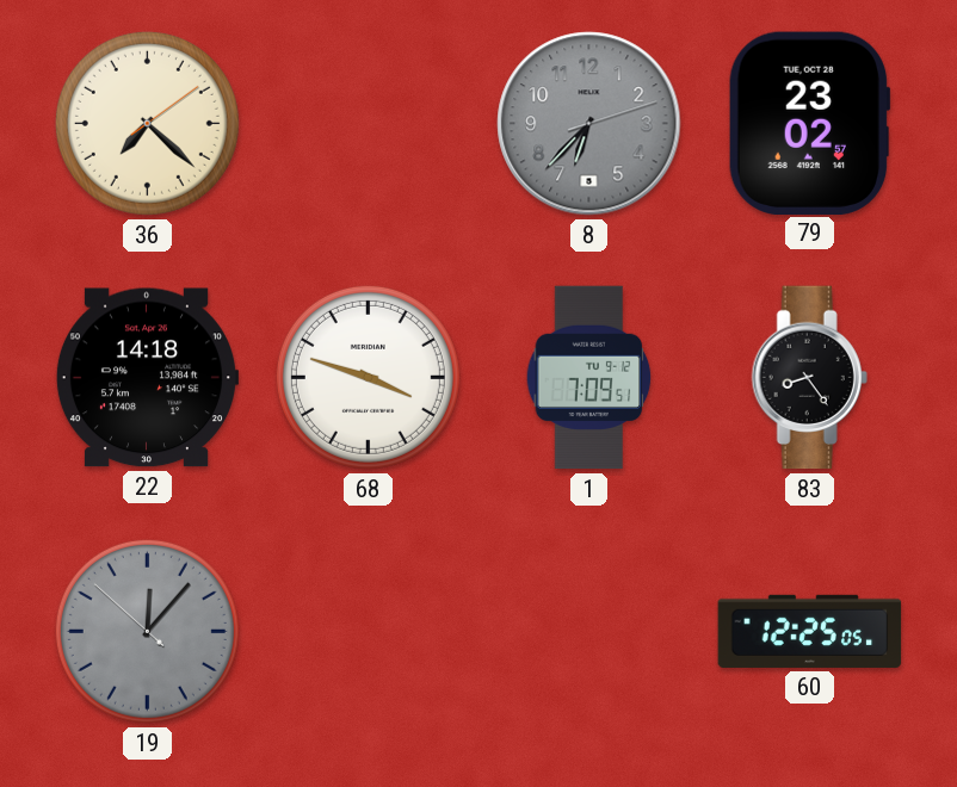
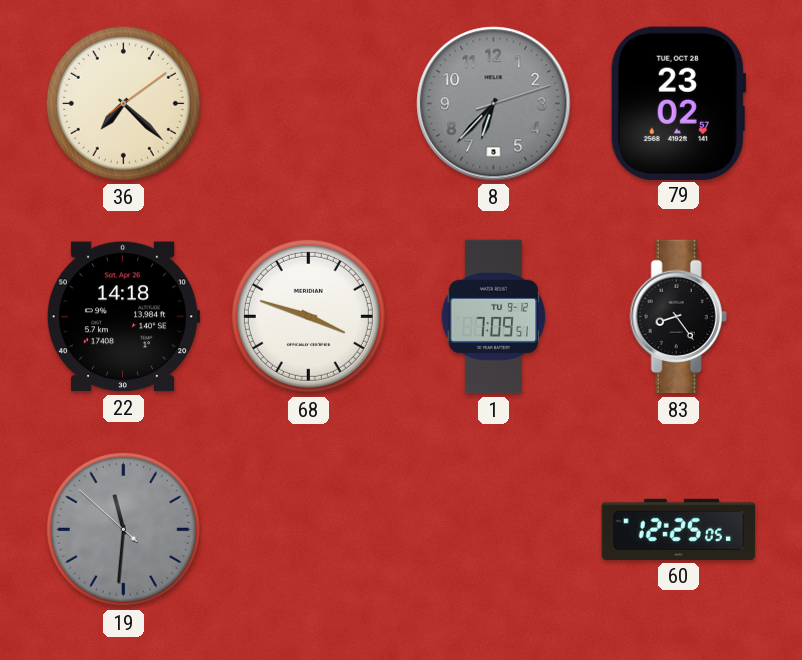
19: 12:06 -> 11:30
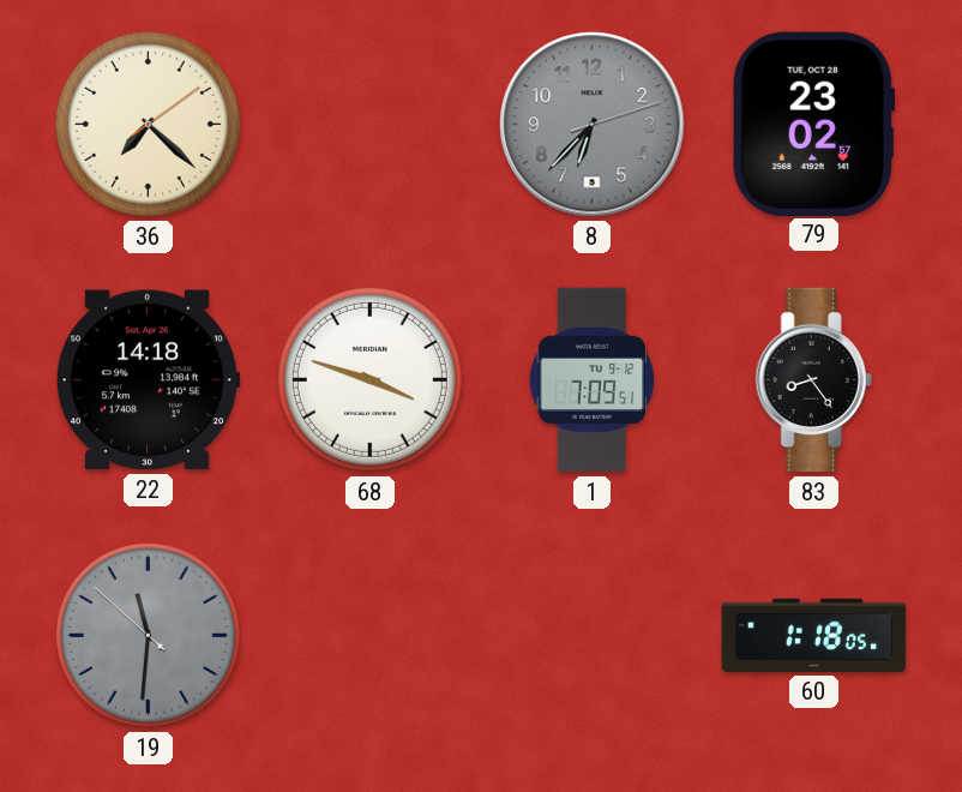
60: 12:25 -> 1:18
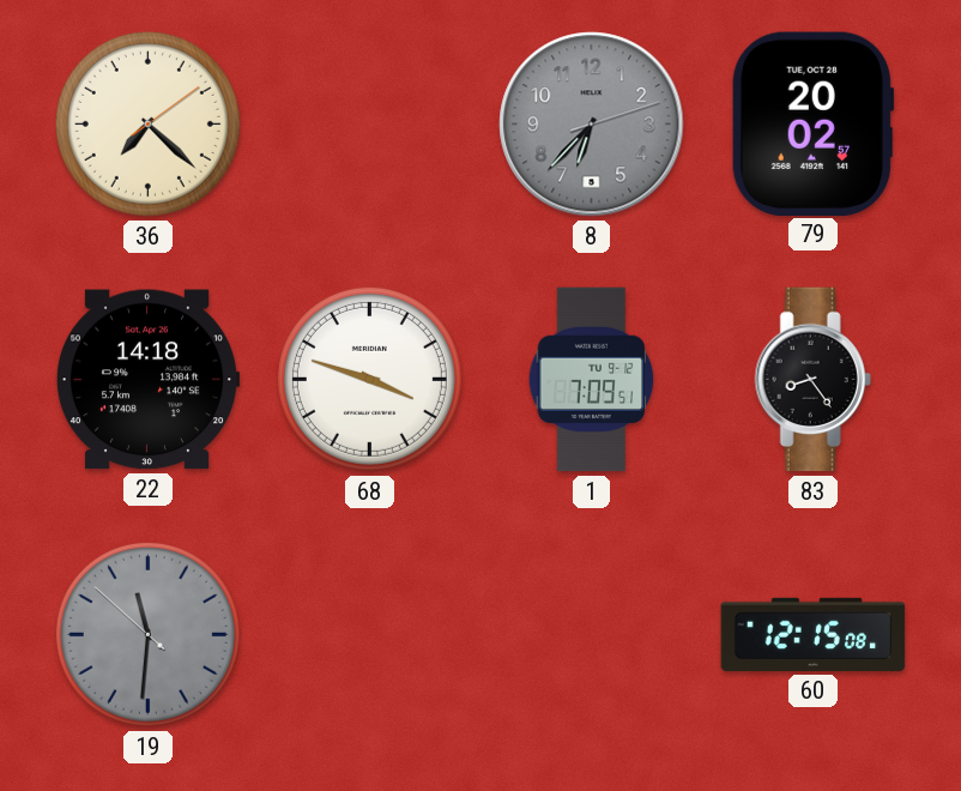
79: 23:02 -> 20:02
60: 1:18 -> 12:15
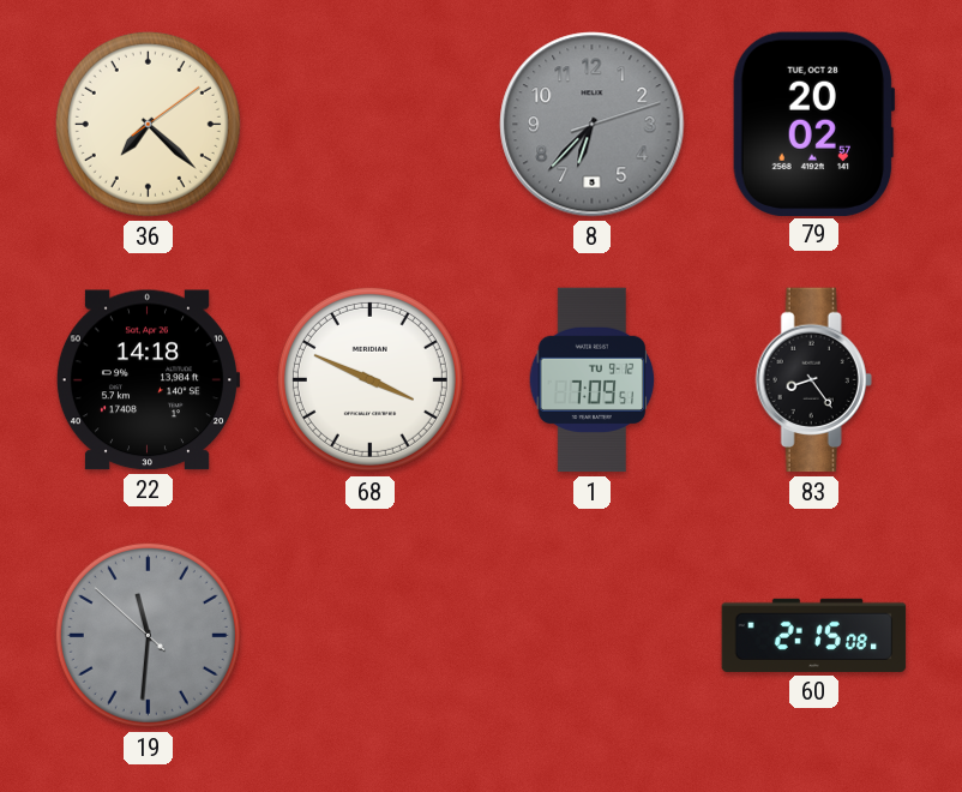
68: 3:48 -> 3:49
60: 12:15 -> 2:15
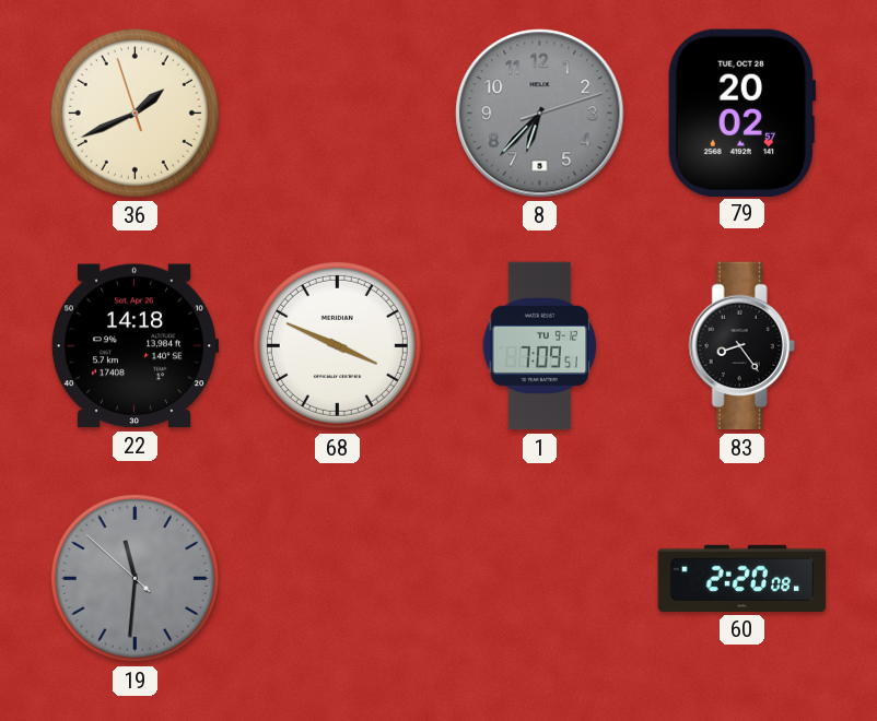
36: 7:22 -> 1:40
60: 2:15 -> 2:20
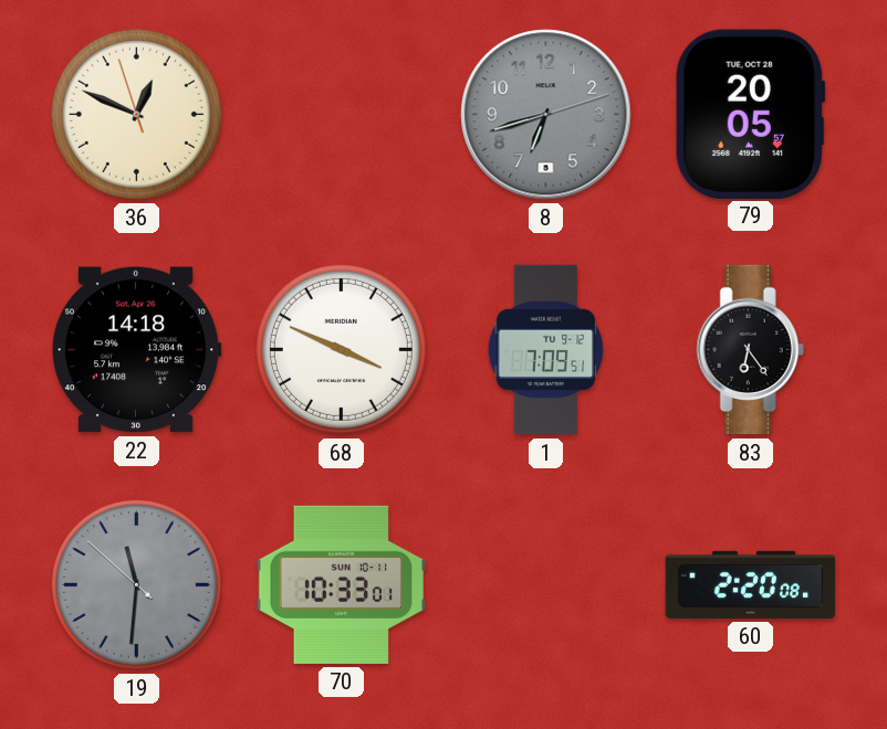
36: 1:40 -> 12:48
8: 6:37 -> 6:42
79: 20:02 -> 20:05
83: 8:24 -> 6:24
70: none -> 10:33
